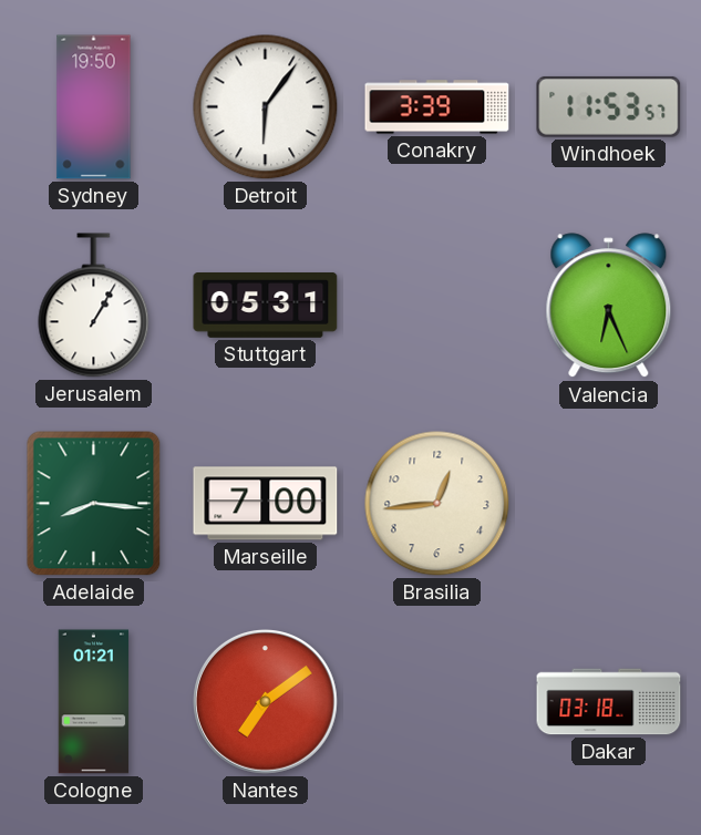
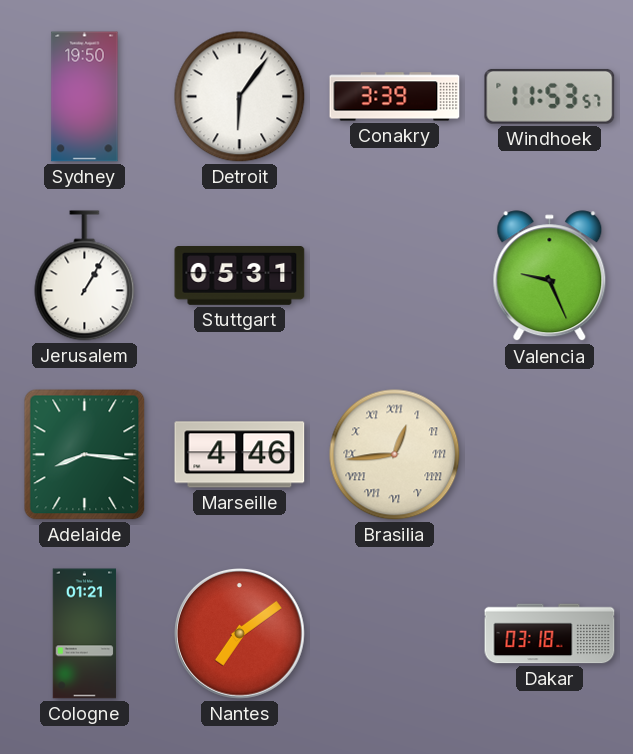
Valencia: 6:26 -> 9:26
Marseille: 7:00 -> 4:46
Brasilia numerals: Arabic -> Roman
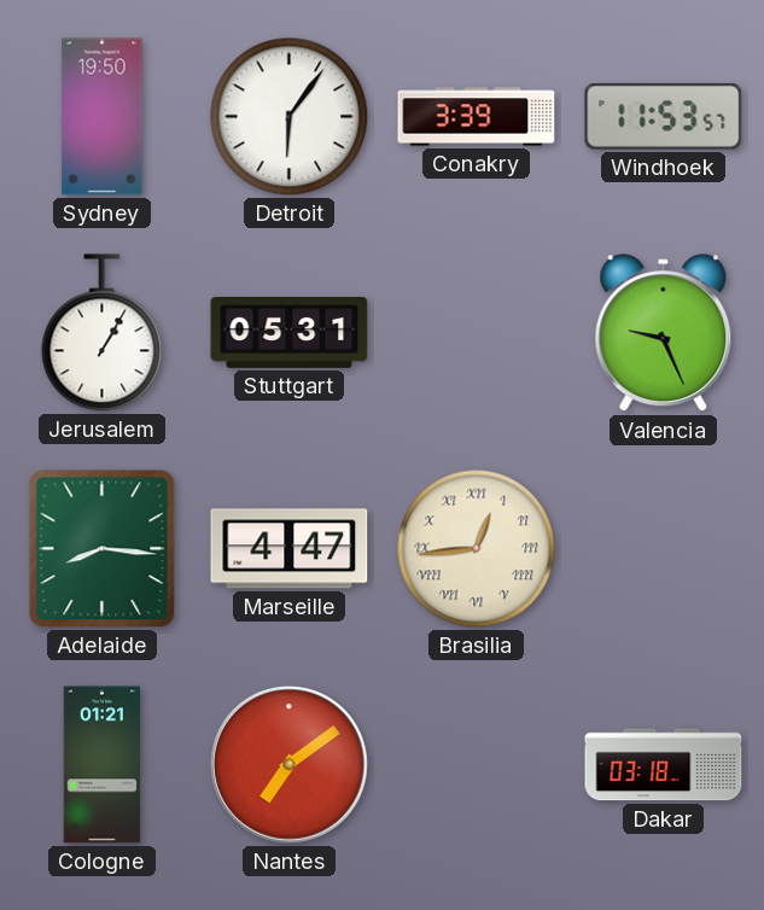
Marseille: 4:46 -> 4:47
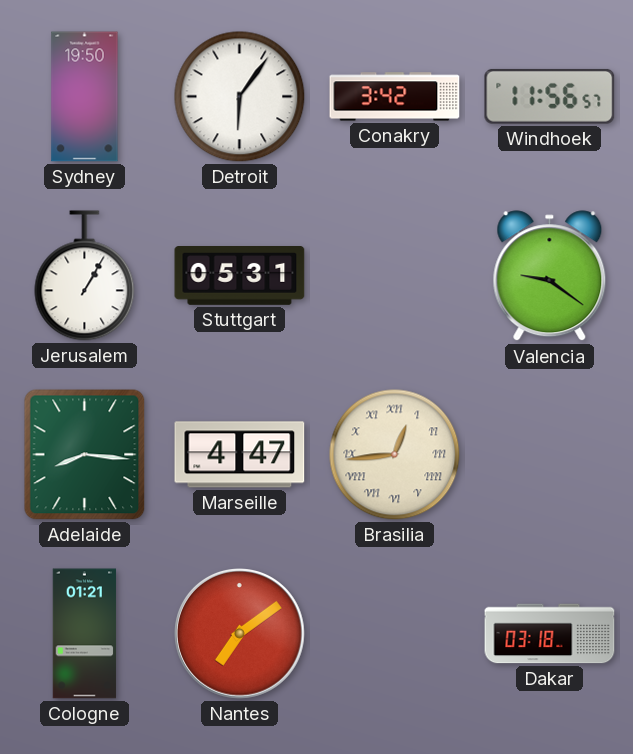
Conakry: 3:39 -> 3:42
Windhoek: 11:53 -> 11:56
Valencia: 9:26 -> 9:21
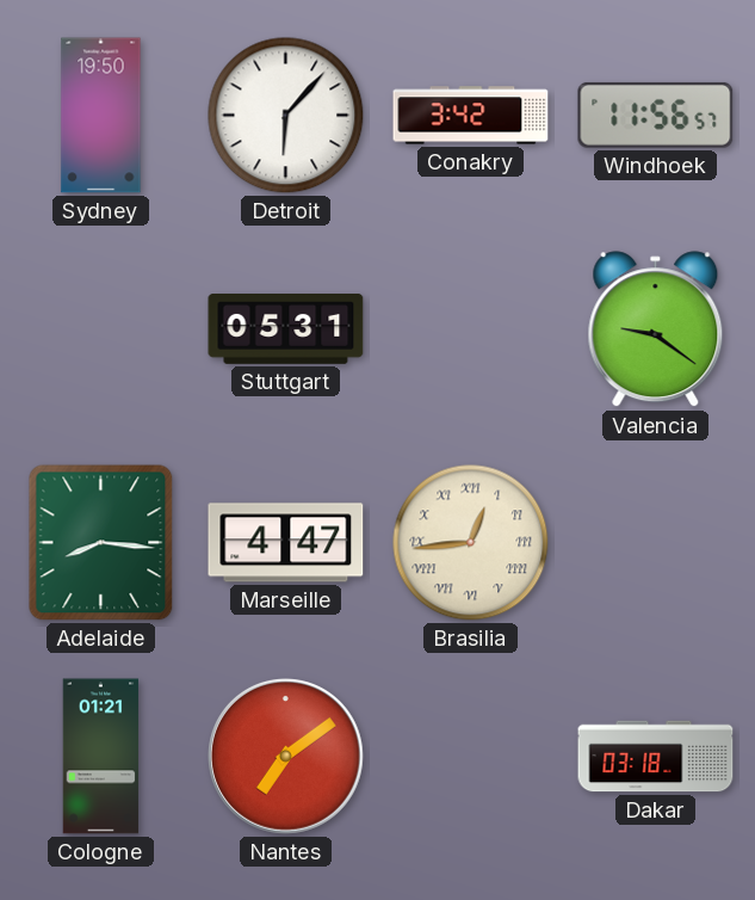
Detroit: 6:06 -> 6:07
Jerusalem: 1:05 -> none
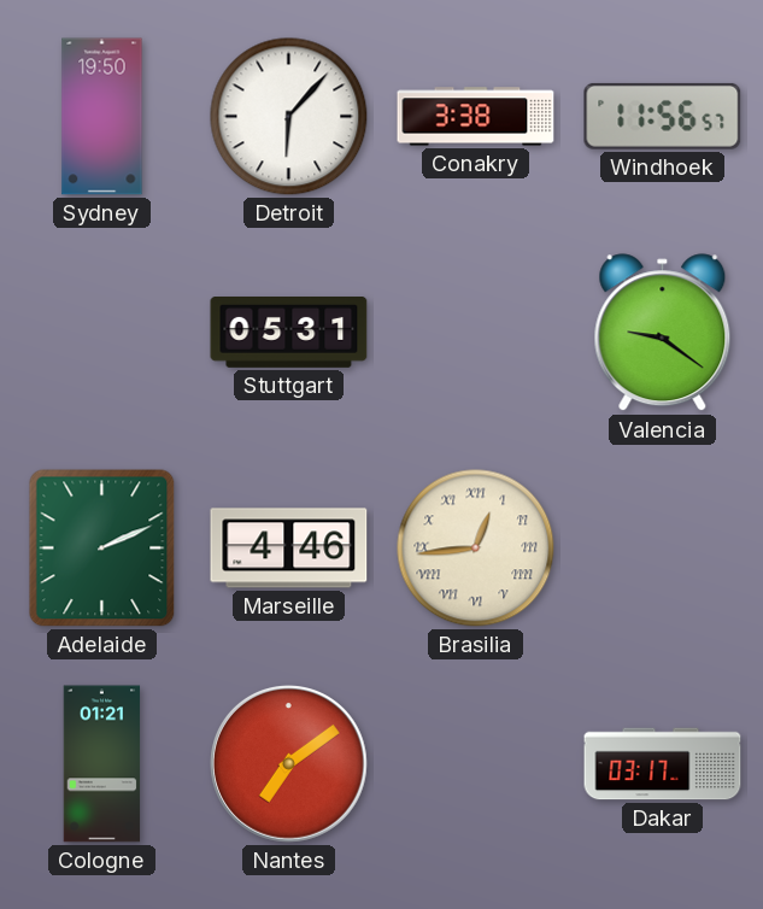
Conakry: 3:42 -> 3:38
Adelaide: 8:16 -> 2:11
Marseille: 4:47 -> 4:46
Dakar: 03:18 -> 03:17
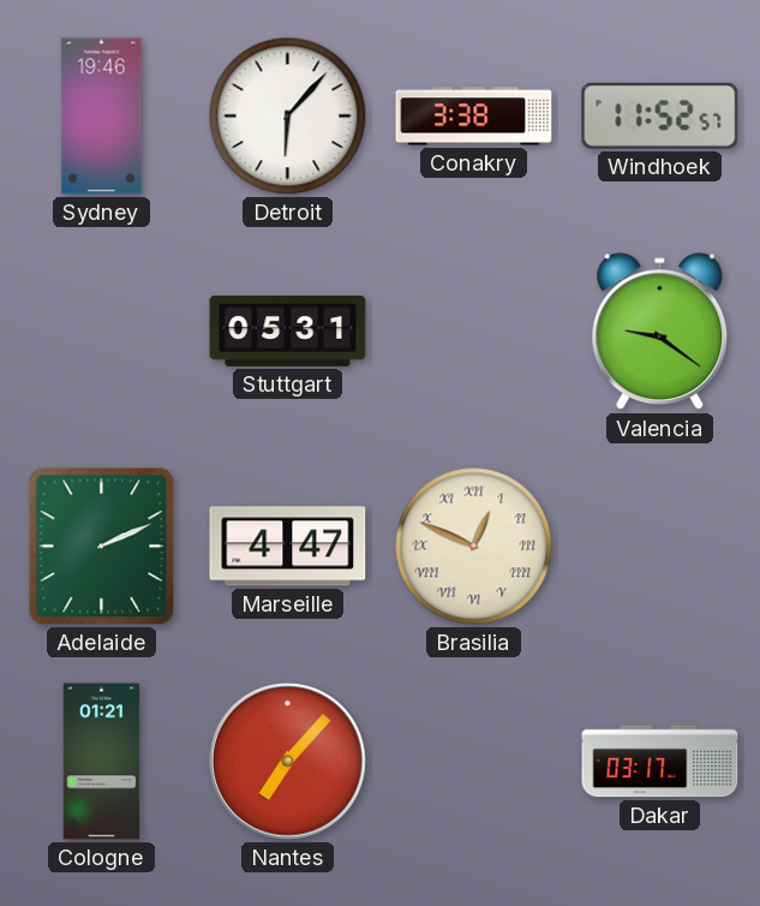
Sydney: 19:50 -> 19:46
Windhoek: 11:56 -> 11:52
Marseille: 4:46 -> 4:47
Brasilia: 12:44 -> 12:49
Nantes: 7:09 -> 7:07
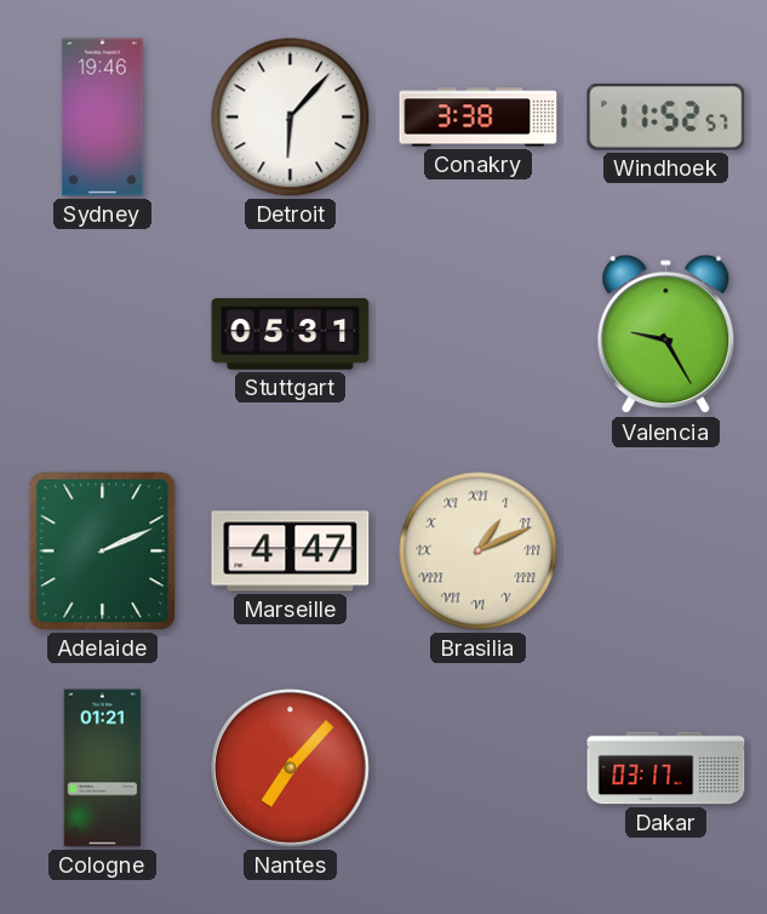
Valencia: 9:21 -> 9:25
Brasilia: 12:49 -> 1:11
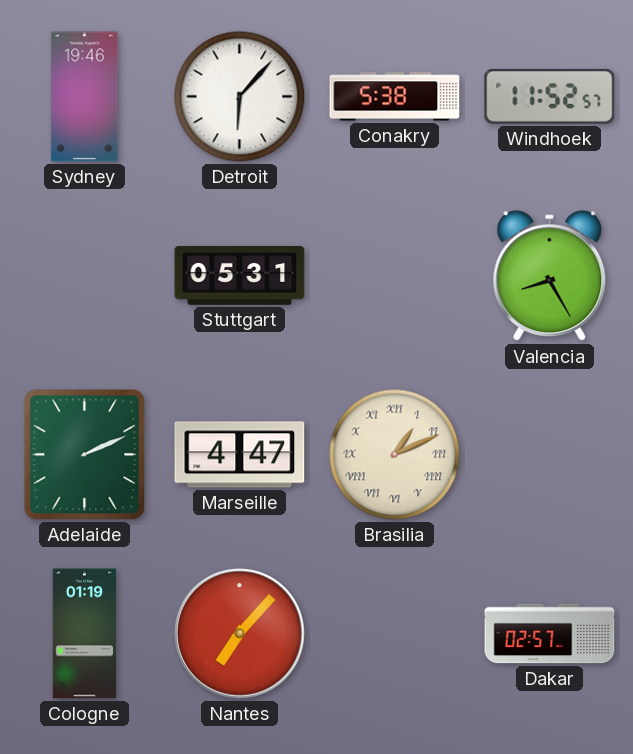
Conakry: 3:38 -> 5:38
Valencia: 9:25 -> 8:25
Cologne: 01:21 -> 01:19
Dakar: 03:17 -> 02:57
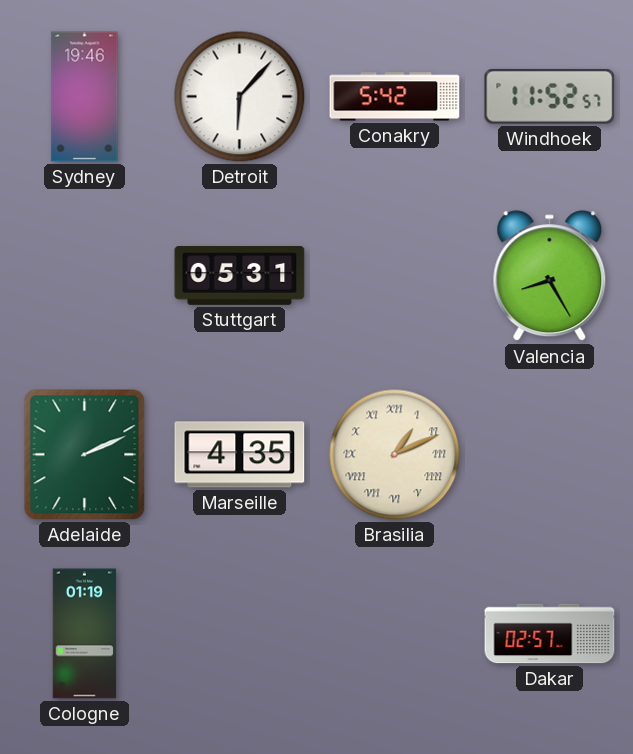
Conakry: 5:38 -> 5:42
Marseille: 4:47 -> 4:35
Nantes: 7:07 -> none
